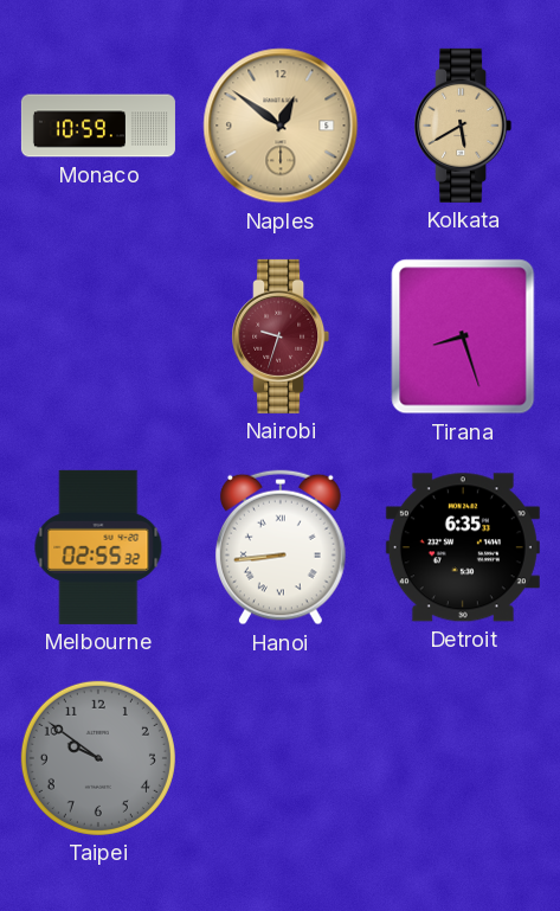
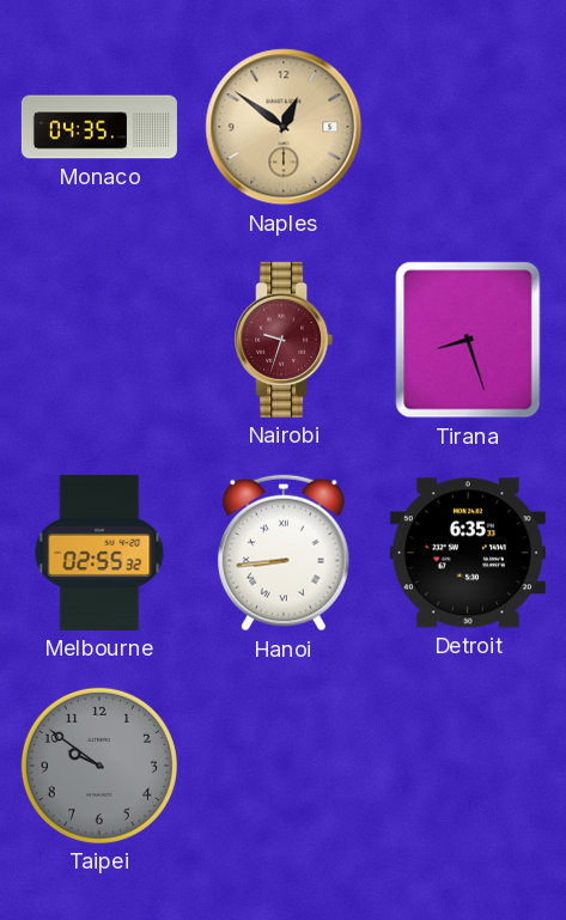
Monaco: 10:59 -> 04:35
Kolkata: 5:40 -> none
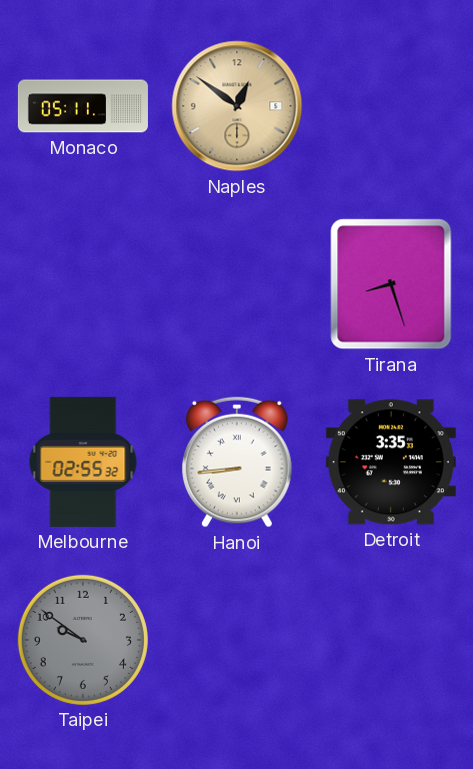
Monaco: 04:35 -> 05:11
Nairobi: 9:33 -> none
Detroit: 6:35 -> 3:35
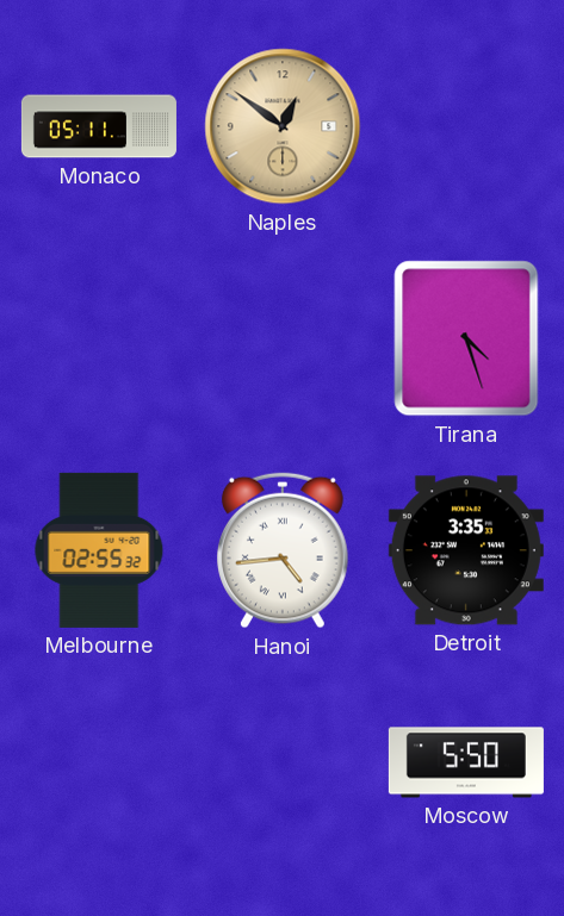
Tirana: 8:27 -> 4:27
Hanoi: 8:44 -> 4:44
Taipei: 9:51 -> none
Moscow: none -> 5:50
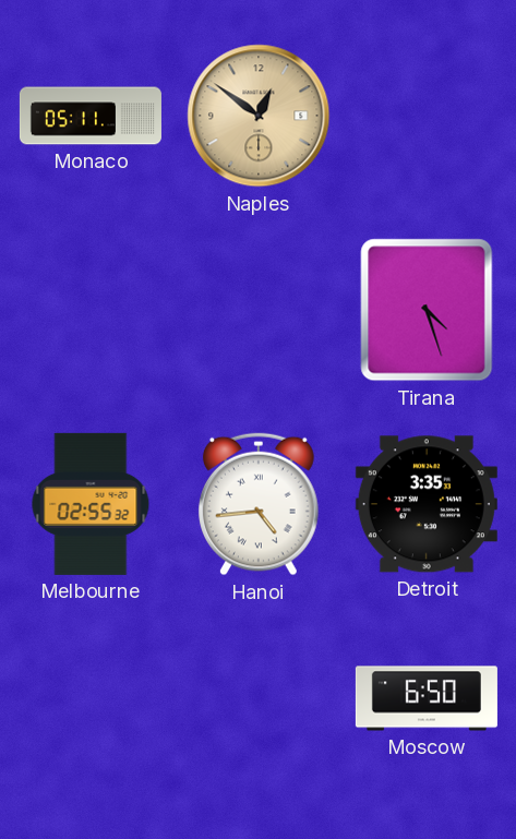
Moscow: 5:50 -> 6:50
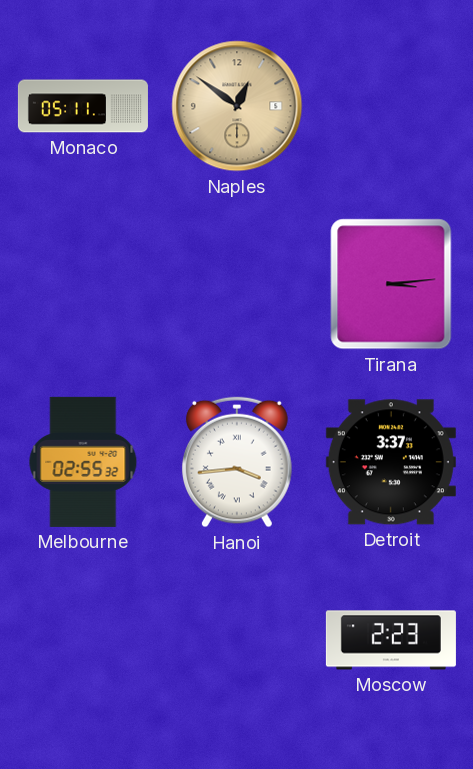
Tirana: 4:27 -> 3:14
Hanoi: 4:44 -> 3:44
Detroit: 3:35 -> 3:37
Moscow: 6:50 -> 2:23
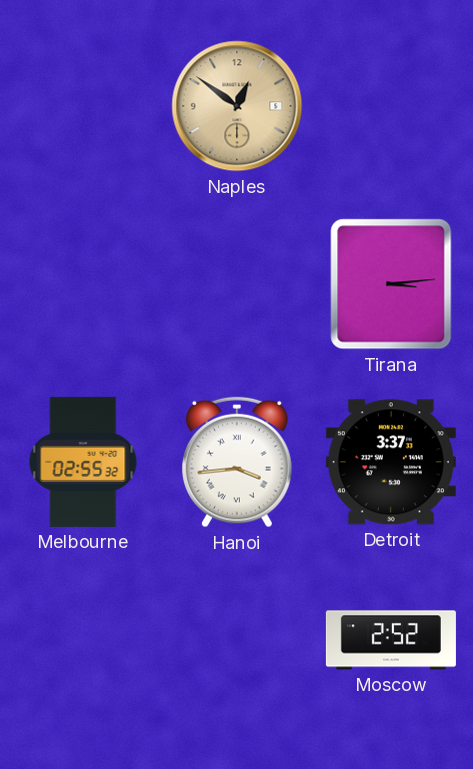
Monaco: 05:11 -> none
Moscow: 2:23 -> 2:52
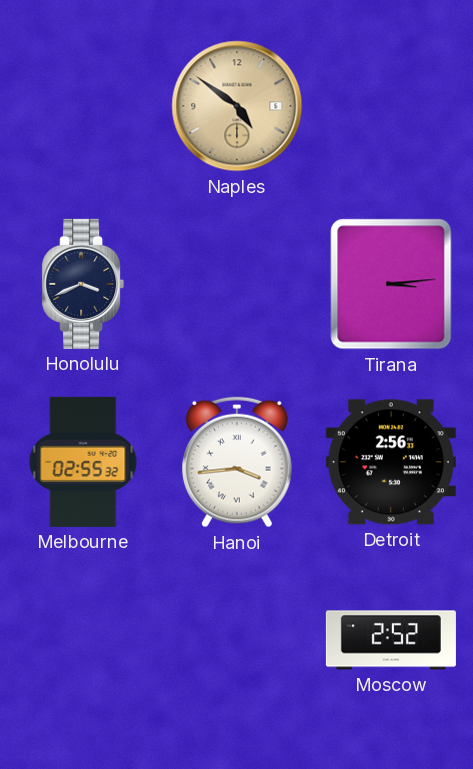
Naples: 12:51 -> 4:51
Honolulu: none -> 3:41
Detroit: 3:37 -> 2:56
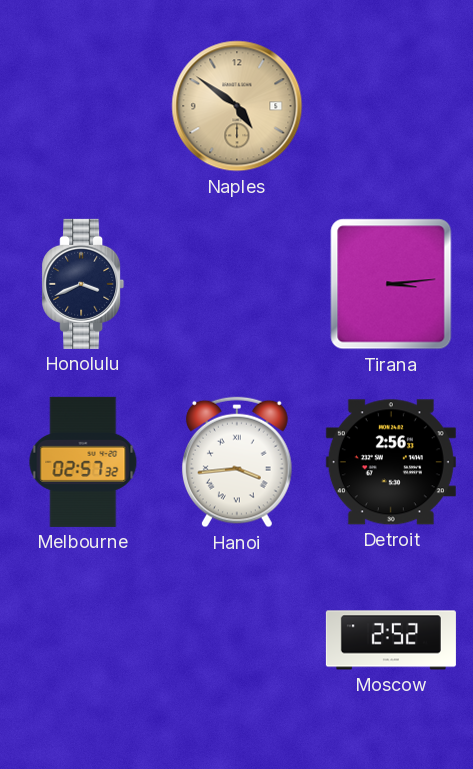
Melbourne: 02:55 -> 02:57
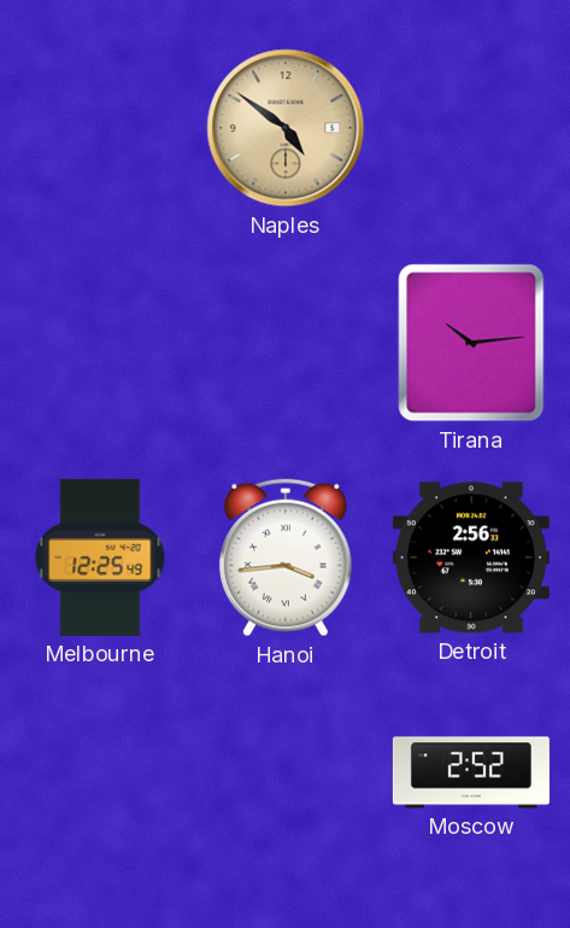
Honolulu: 3:41 -> none
Tirana: 3:14 -> 10:14
Melbourne: 02:57 -> 12:25
